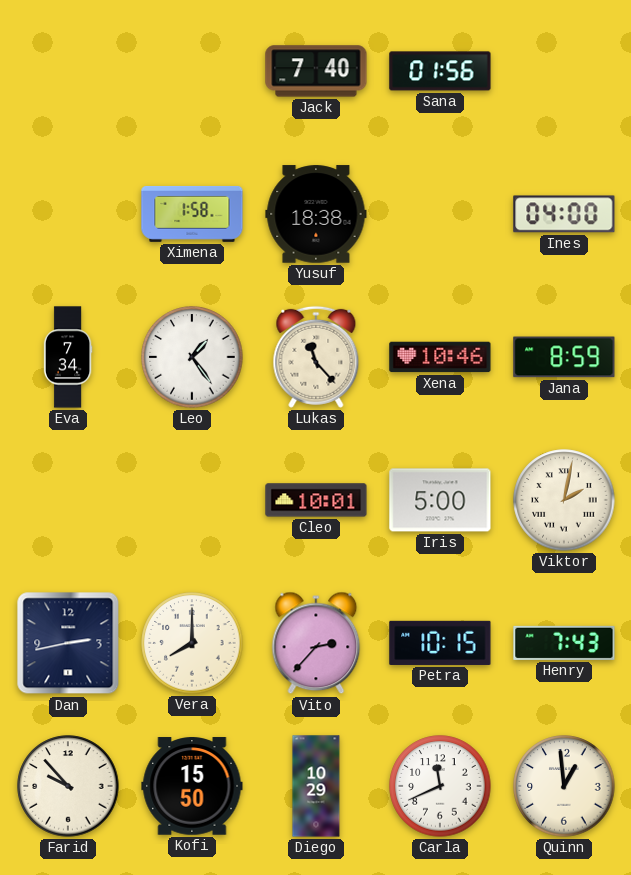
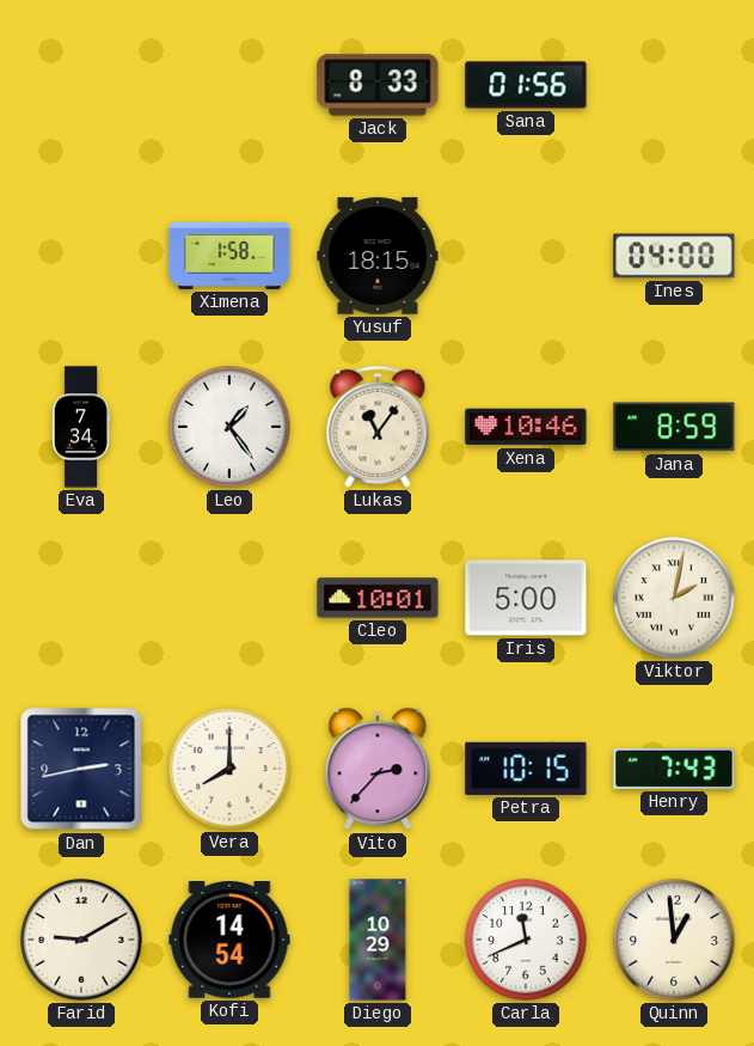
Jack: 7:40 -> 8:33
Yusuf: 18:38 -> 18:15
Lukas: 11:23 -> 11:06
Farid: 9:53 -> 9:10
Kofi: 15:50 -> 14:54
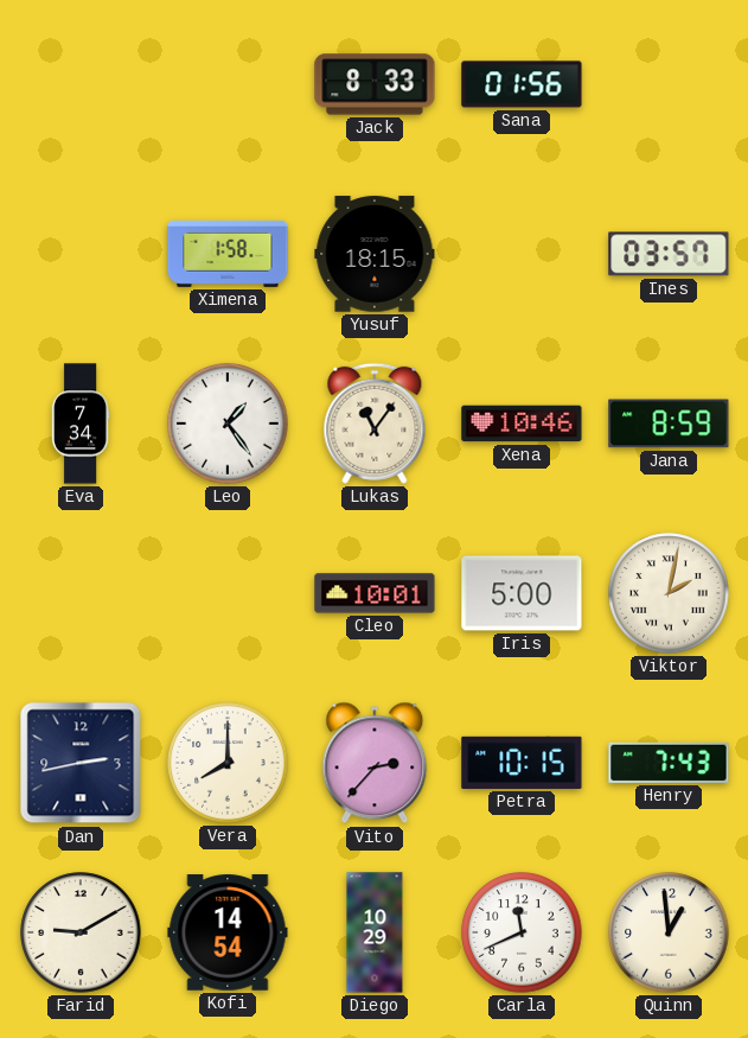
Ines: 04:00 -> 03:57
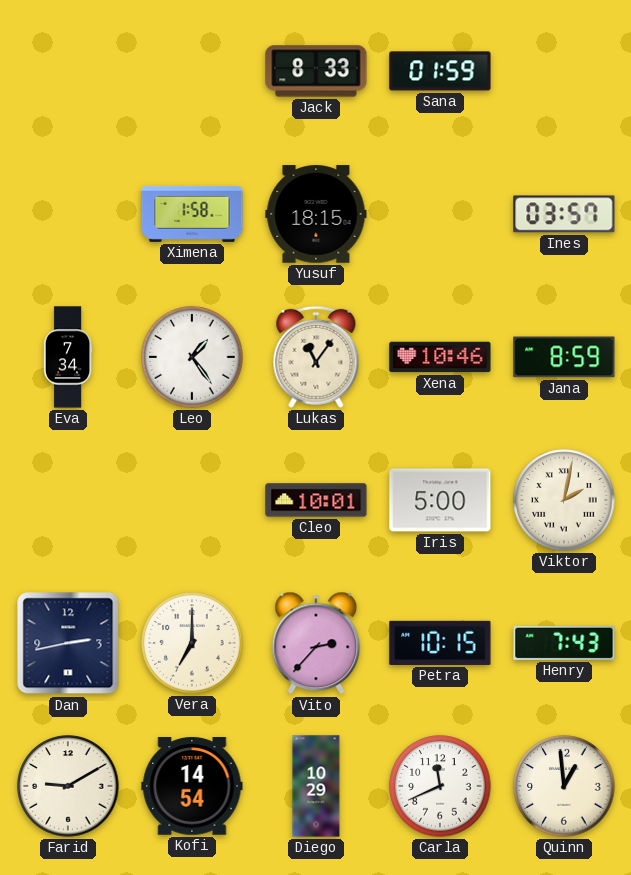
Sana: 01:56 -> 01:59
Vera: 8:00 -> 7:00
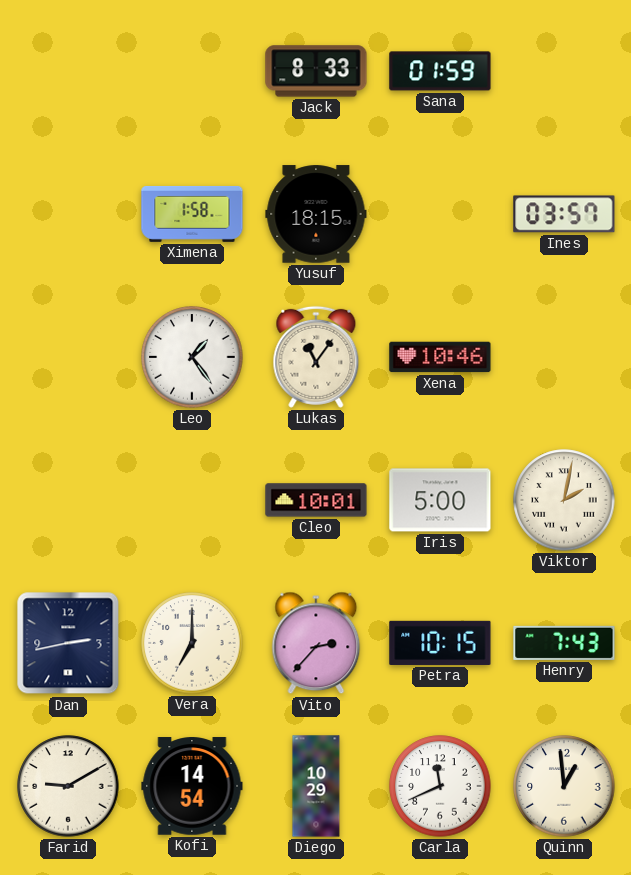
Eva: 7:34 -> none
Jana: 8:59 -> none
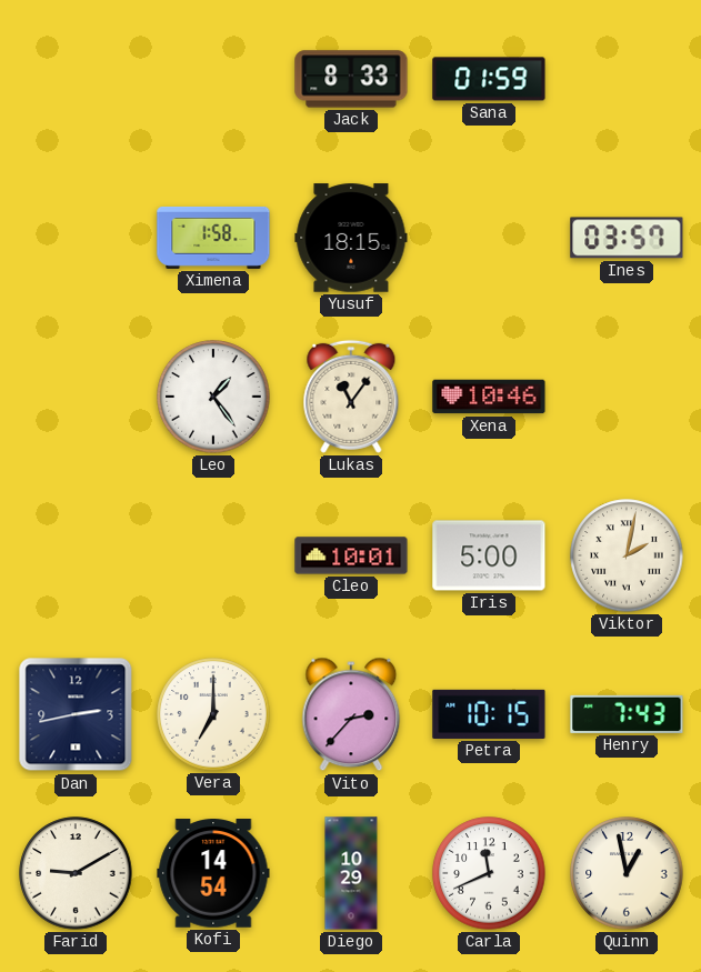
Quinn: 12:59 -> 12:58
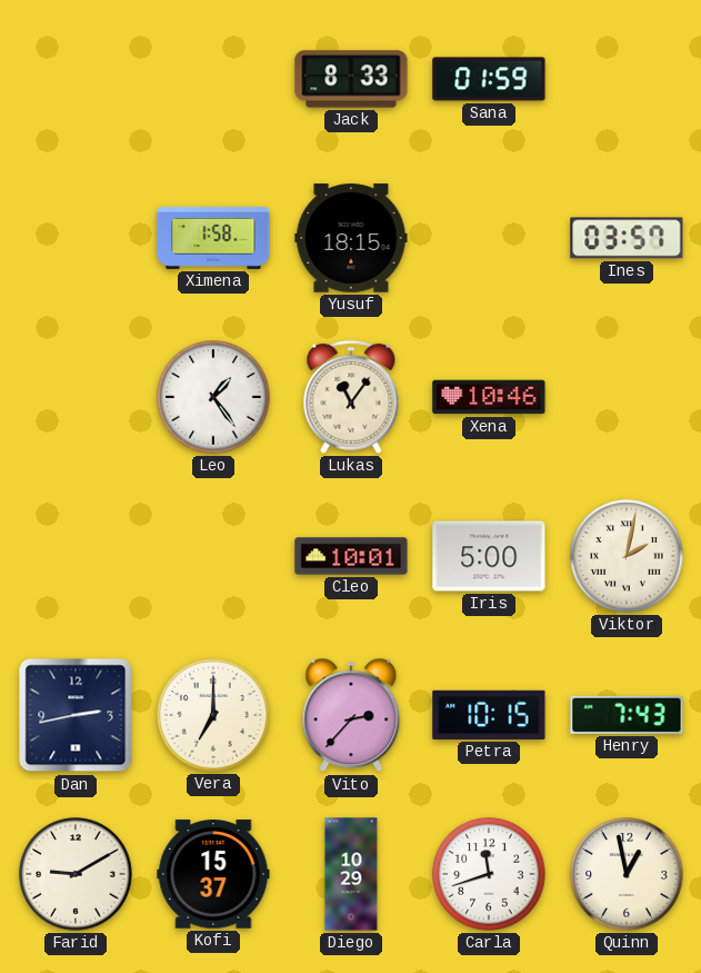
Kofi: 14:54 -> 15:37
Carla: 11:41 -> 11:42
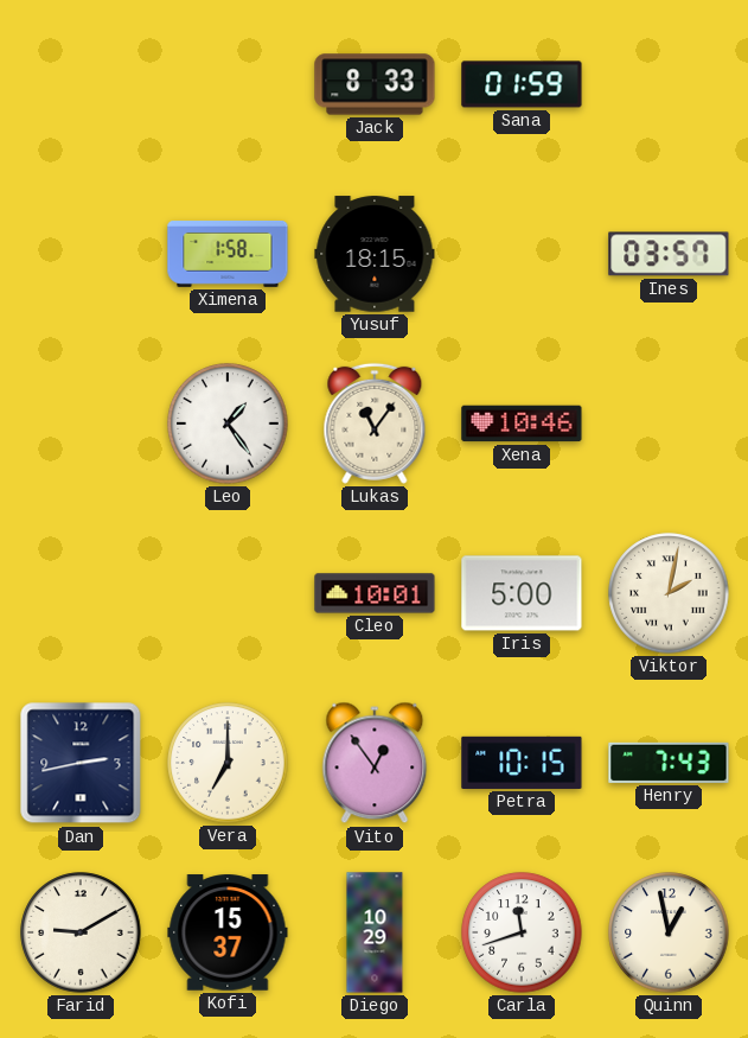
Vito: 2:37 -> 12:54
